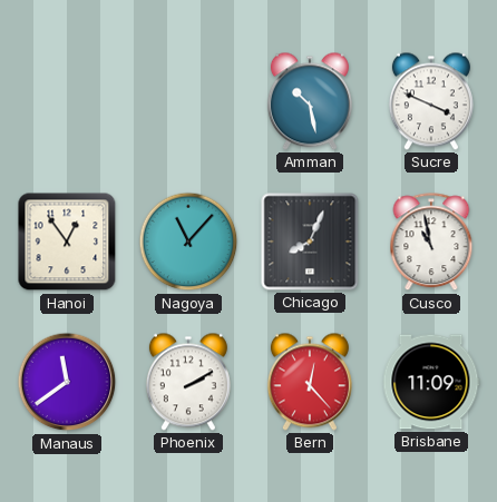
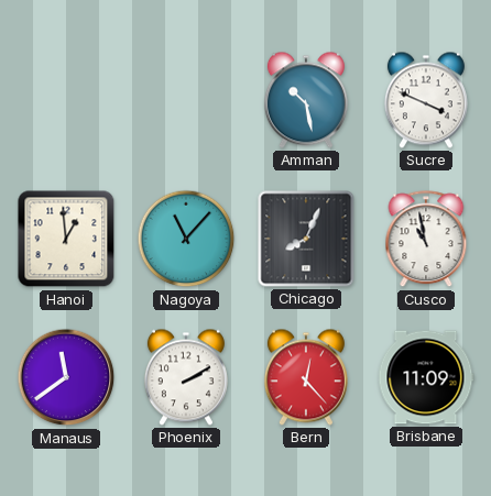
Hanoi: 12:54 -> 12:59
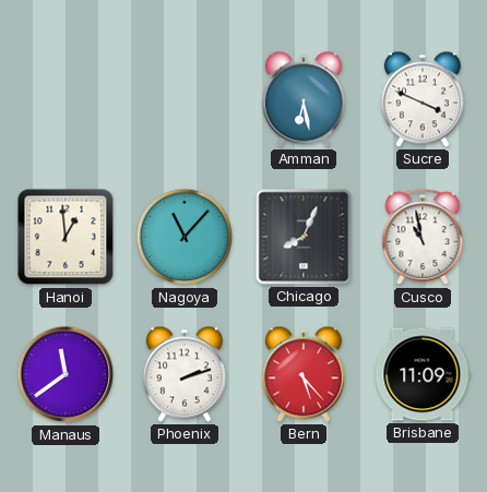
Amman: 10:28 -> 6:28
Phoenix: 2:10 -> 2:12
Bern: 12:23 -> 5:23
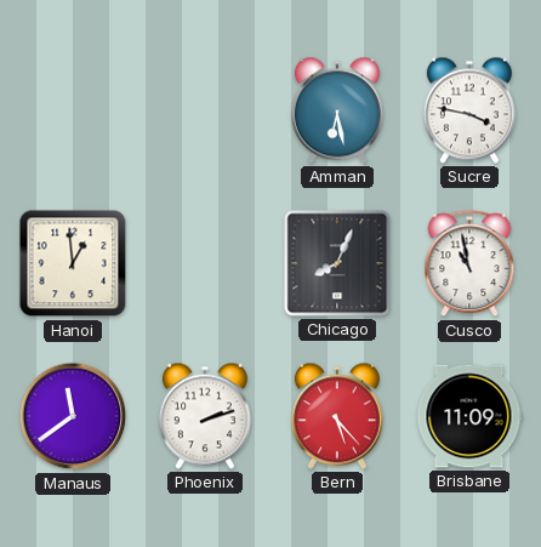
Sucre: 3:49 -> 3:47
Nagoya: 11:07 -> none
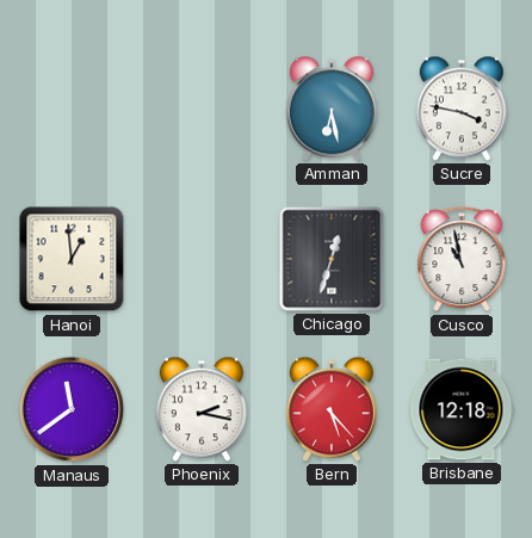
Chicago: 8:04 -> 12:33
Phoenix: 2:12 -> 2:17
Brisbane: 11:09 -> 12:18
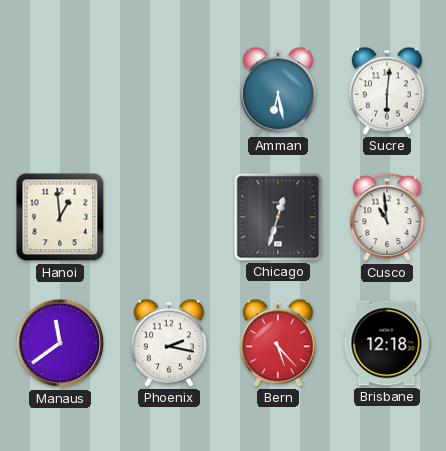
Sucre: 3:47 -> 6:01
Cusco: 10:58 -> 10:59
